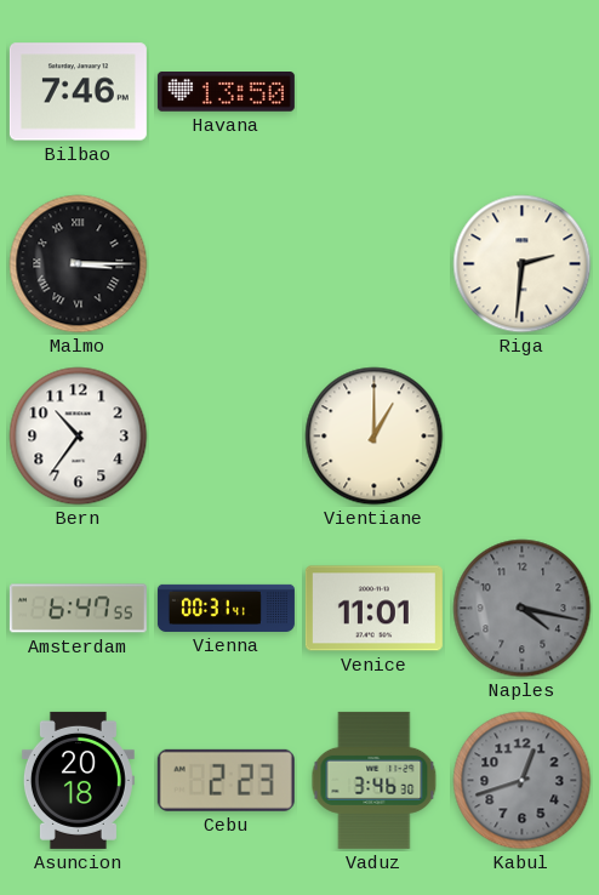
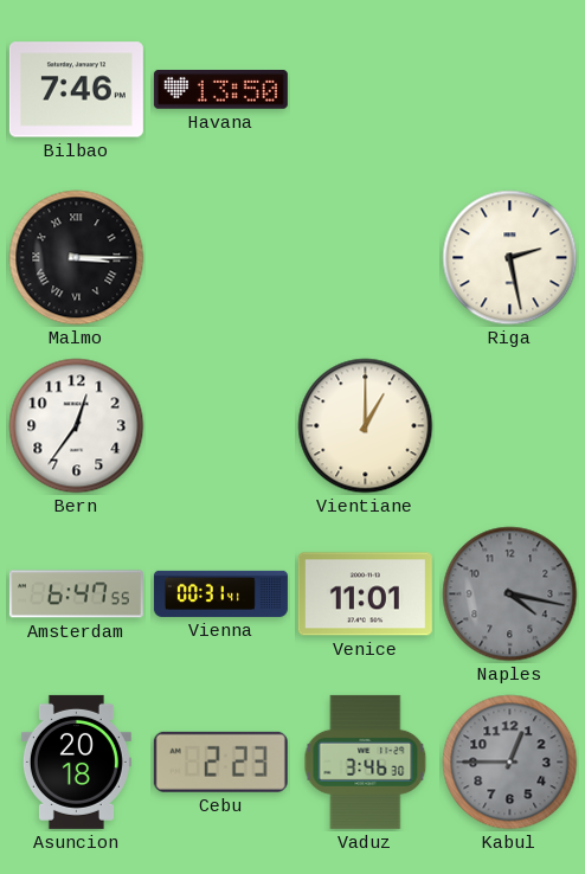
Riga: 2:31 -> 2:28
Bern: 10:36 -> 12:36
Kabul: 12:42 -> 12:45
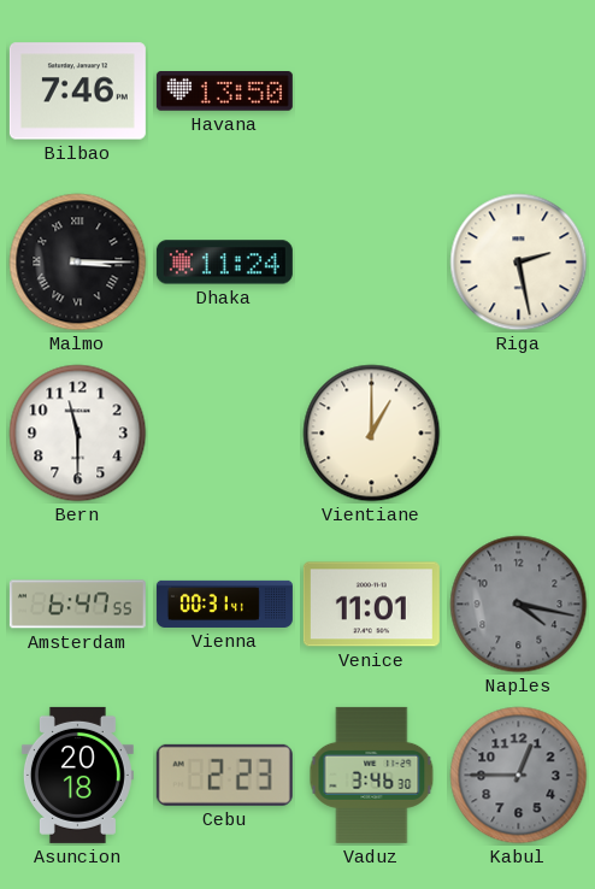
Dhaka: none -> 11:24
Bern: 12:36 -> 11:30
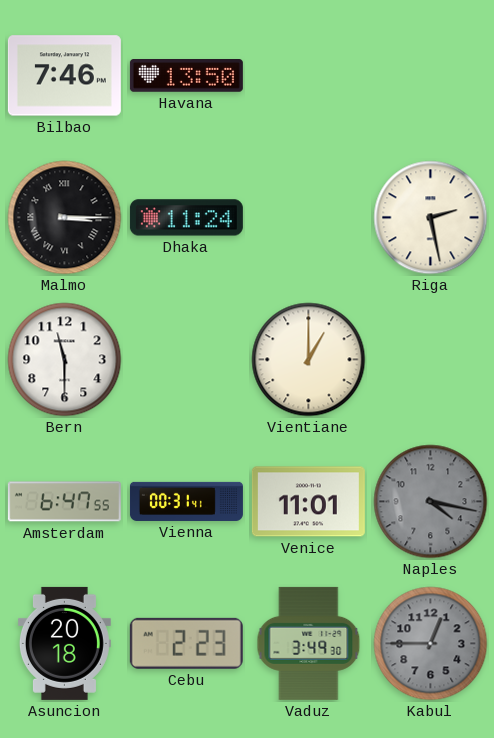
Vaduz: 3:46 -> 3:49
